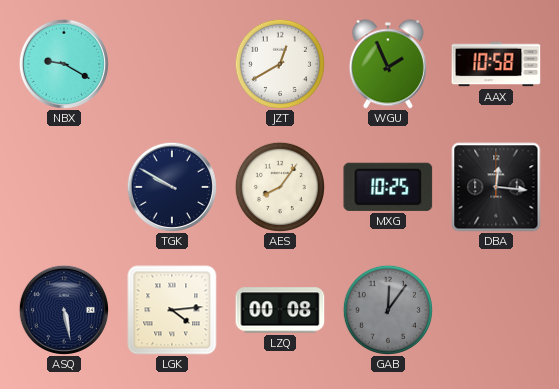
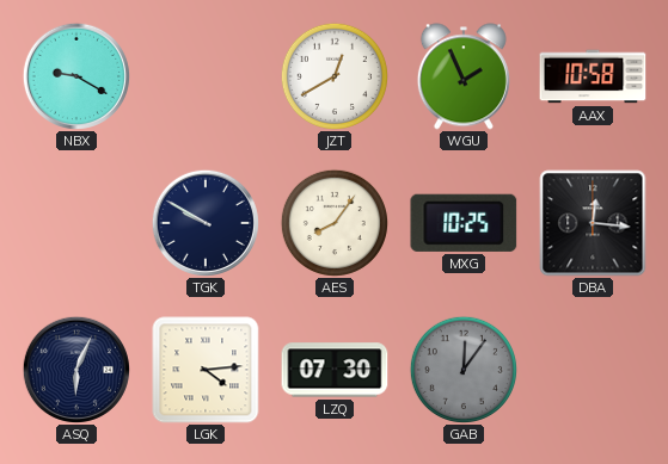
ASQ: 5:28 -> 6:04
LZQ: 00:08 -> 07:30
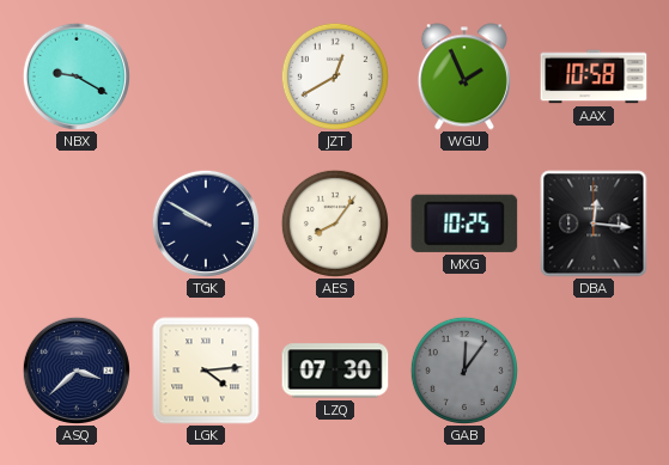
ASQ: 6:04 -> 3:38
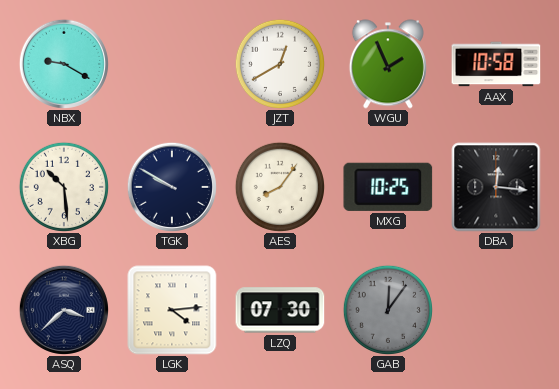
XBG: none -> 10:29
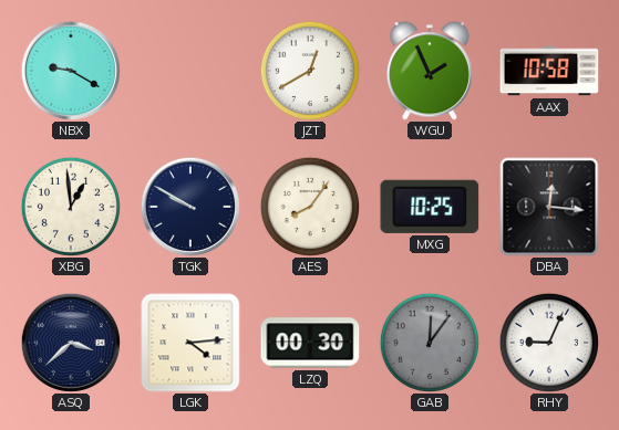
XBG: 10:29 -> 12:59
LZQ: 07:30 -> 00:30
RHY: none -> 9:04
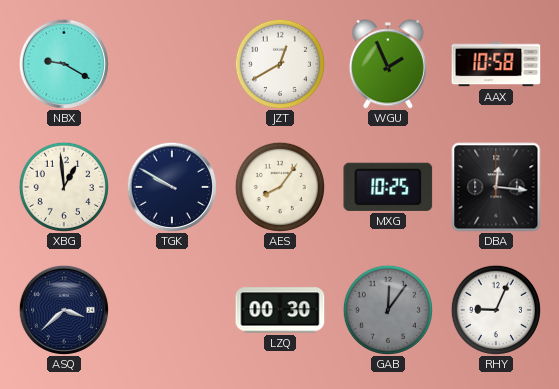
LGK: 4:14 -> none
